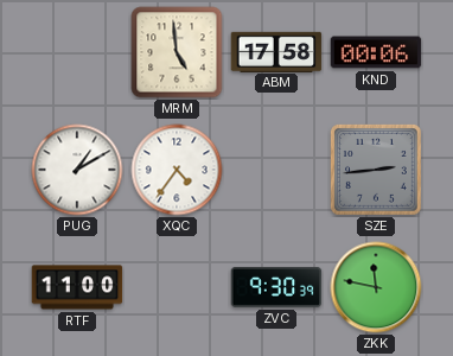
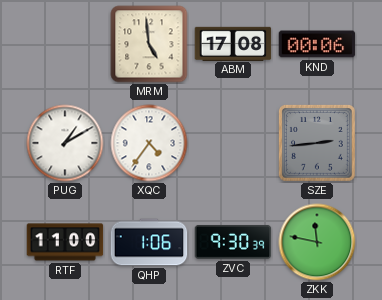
ABM: 17:58 -> 17:08
QHP: none -> 1:06
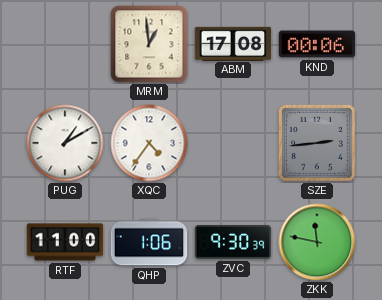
MRM: 4:59 -> 12:59
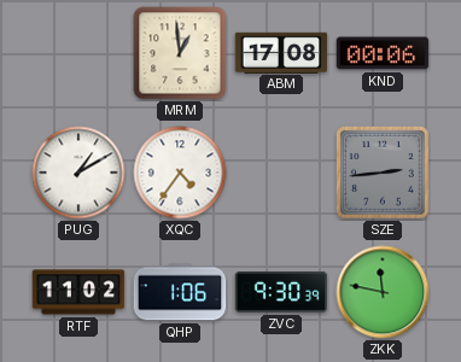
RTF: 11:00 -> 11:02
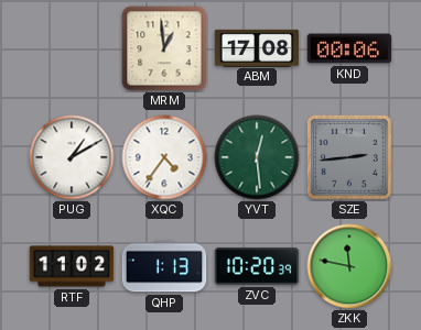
YVT: none -> 12:29
QHP: 1:06 -> 1:13
ZVC: 9:30 -> 10:20
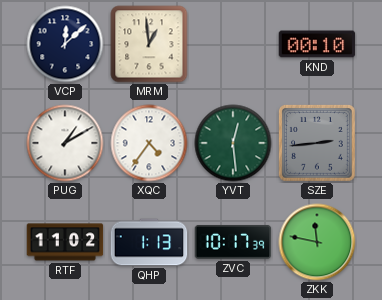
VCP: none -> 12:08
ABM: 17:08 -> none
KND: 00:06 -> 00:10
ZVC: 10:20 -> 10:17
